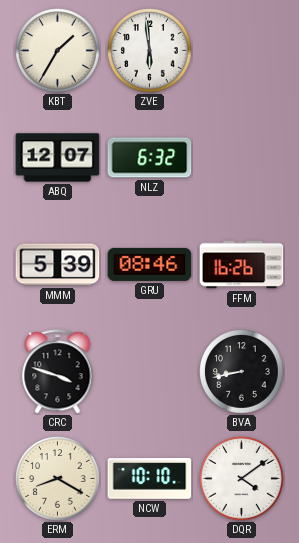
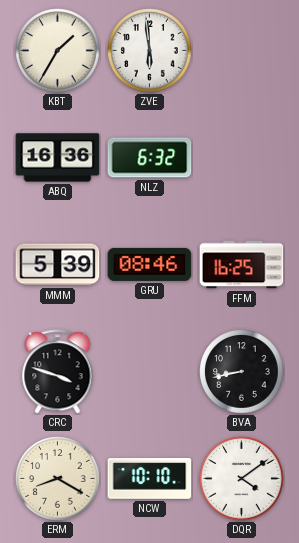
ABQ: 12:07 -> 16:36
FFM: 16:26 -> 16:25
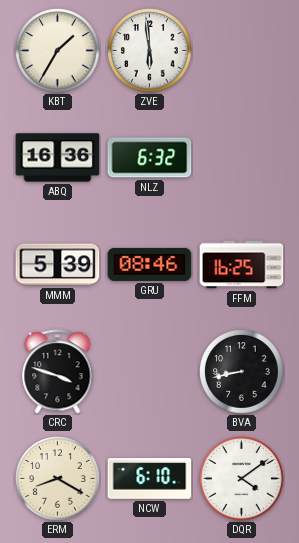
NCW: 10:10 -> 6:10
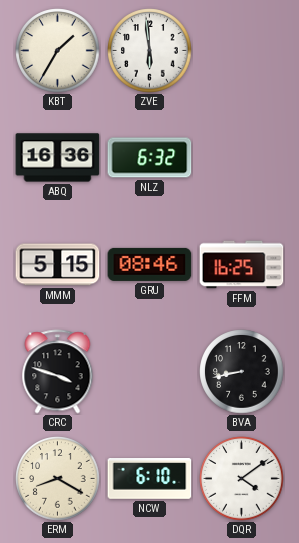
MMM: 5:39 -> 5:15
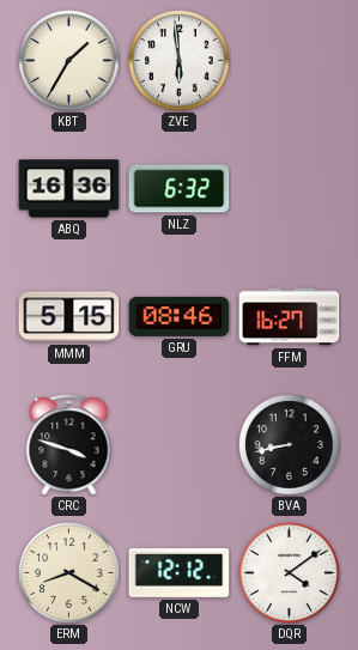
FFM: 16:25 -> 16:27
NCW: 6:10 -> 12:12
